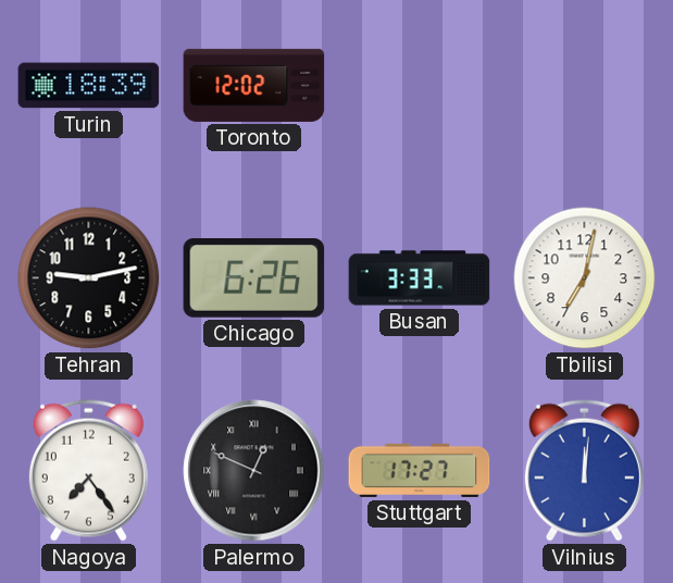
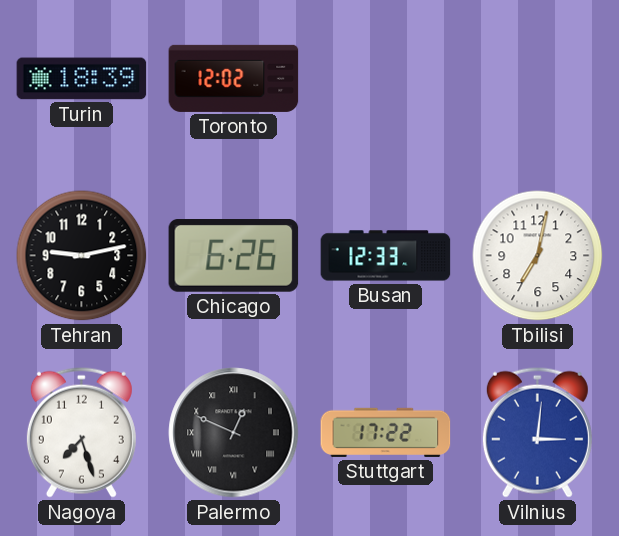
Busan: 3:33 -> 12:33
Nagoya: 7:24 -> 7:27
Stuttgart: 17:27 -> 17:22
Vilnius: 12:01 -> 3:01
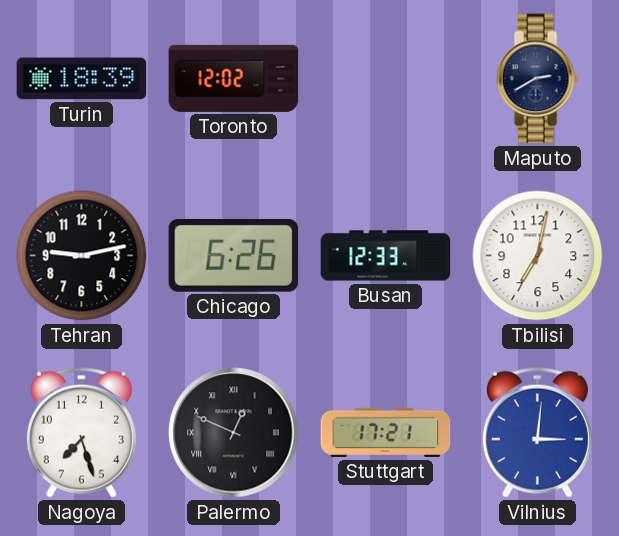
Maputo: none -> 2:40
Stuttgart: 17:22 -> 17:21
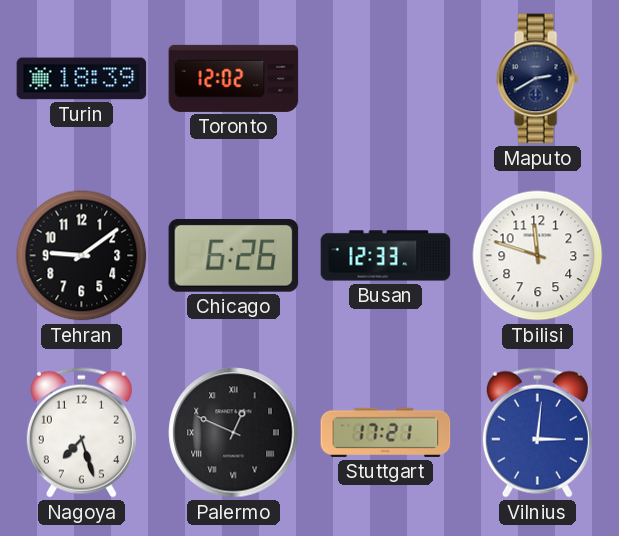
Tehran: 9:13 -> 9:09
Tbilisi: 7:02 -> 11:48
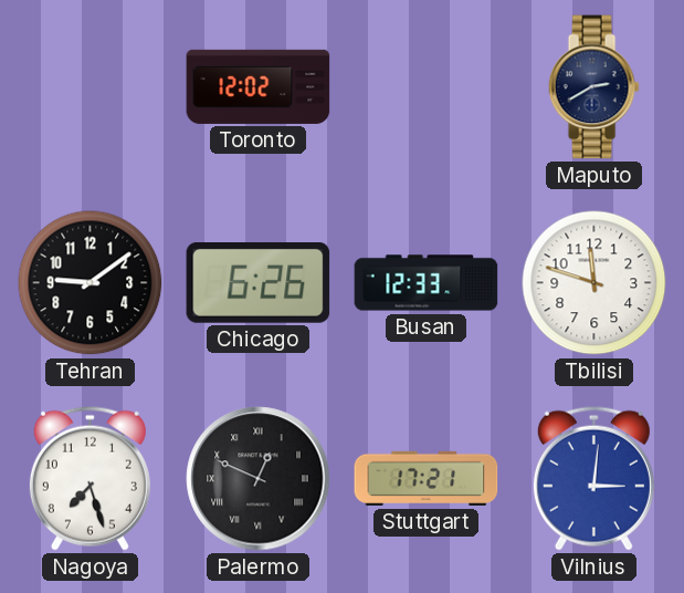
Turin: 18:39 -> none
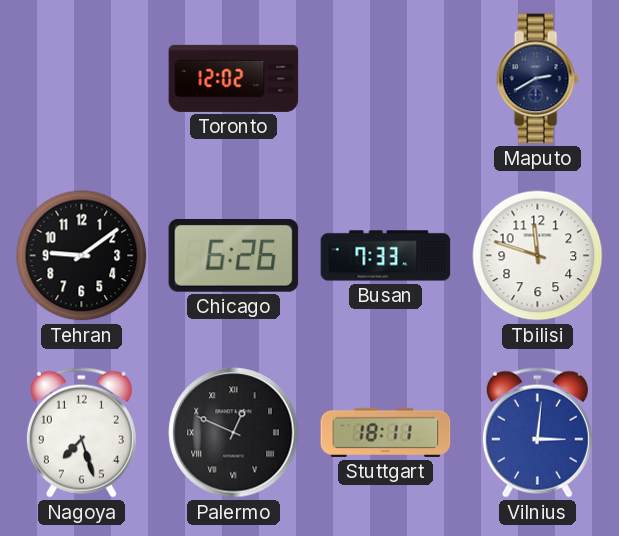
Busan: 12:33 -> 7:33
Stuttgart: 17:21 -> 18:11
